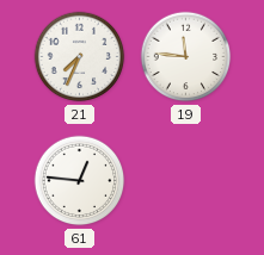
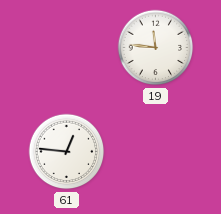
21: 7:34 -> none
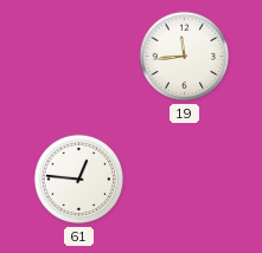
19: 11:46 -> 11:44
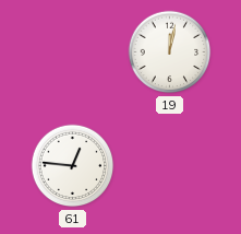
19: 11:44 -> 12:02
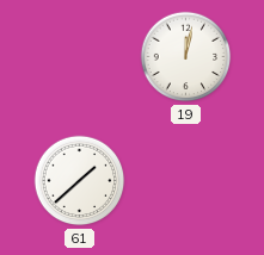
61: 12:46 -> 1:38
